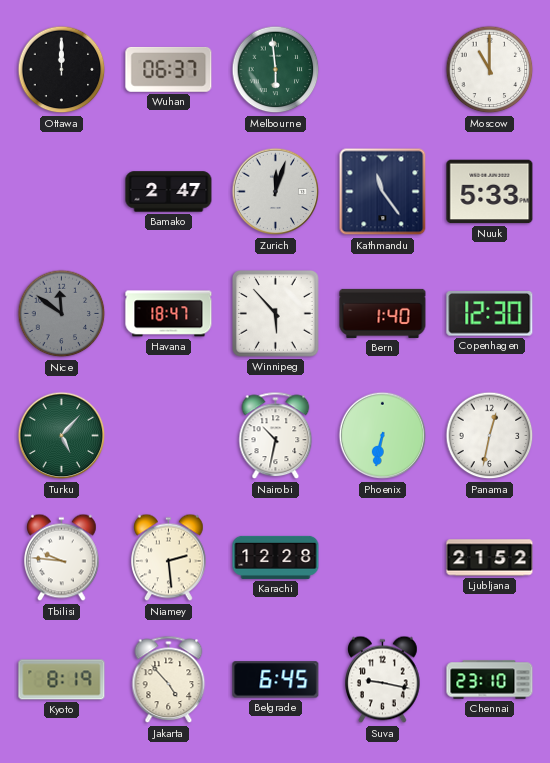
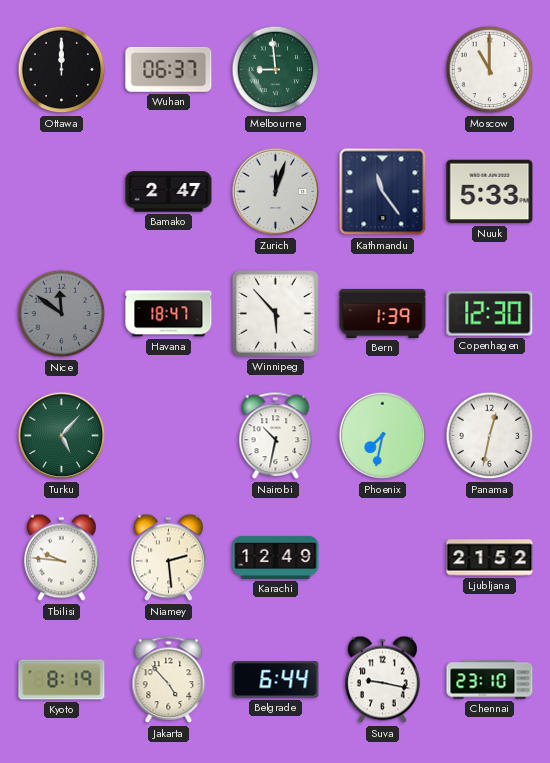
Melbourne: 5:59 -> 8:59
Bern: 1:40 -> 1:39
Phoenix: 6:32 -> 7:32
Karachi: 12:28 -> 12:49
Belgrade: 6:45 -> 6:44
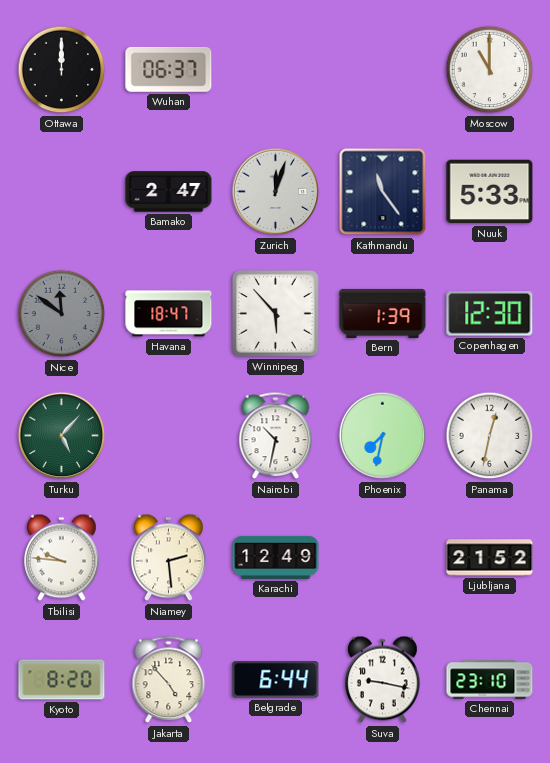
Melbourne: 8:59 -> none
Kyoto: 8:19 -> 8:20
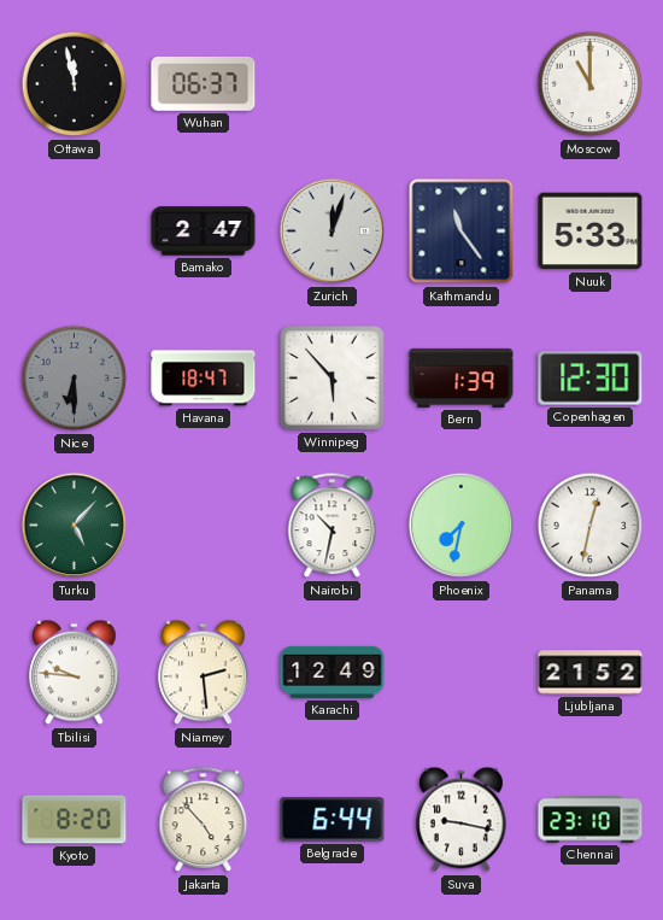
Ottawa: 12:00 -> 11:58
Nice: 11:51 -> 6:30
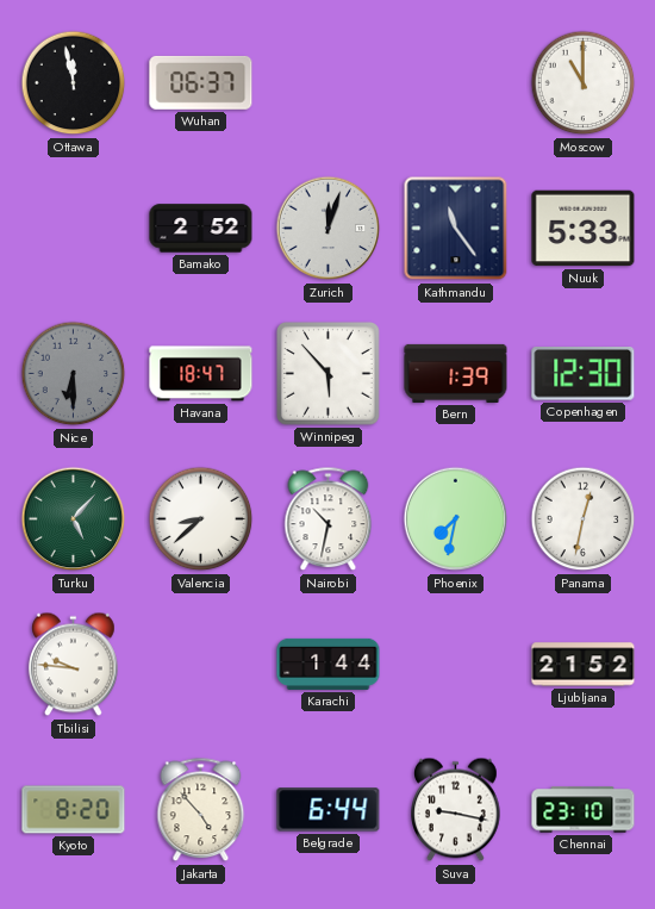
Bamako: 2:47 -> 2:52
Valencia: none -> 8:38
Niamey: 2:29 -> none
Karachi: 12:49 -> 1:44
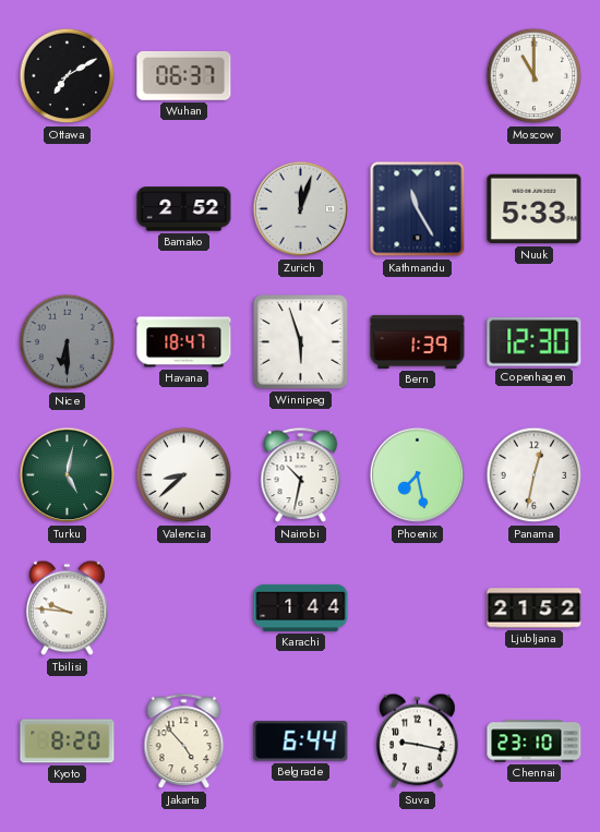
Ottawa: 11:58 -> 7:10
Kathmandu: 11:24 -> 11:25
Winnipeg: 5:53 -> 5:57
Turku: 5:07 -> 5:02
Phoenix: 7:32 -> 7:28
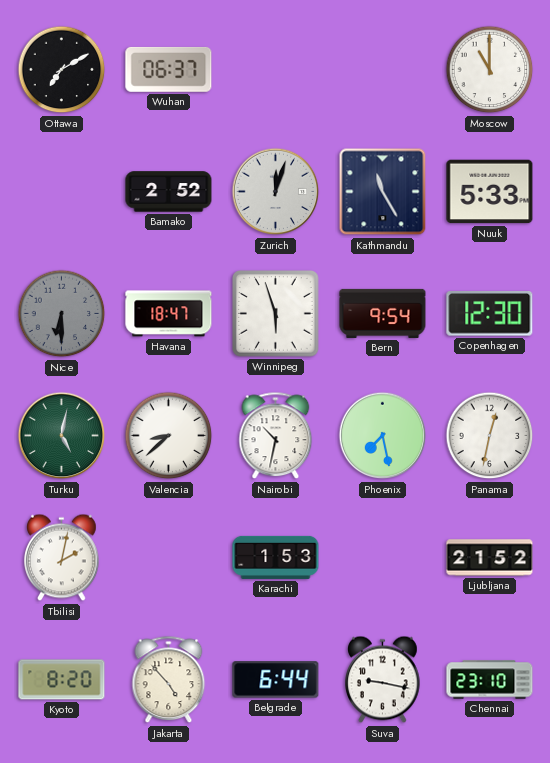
Bern: 1:39 -> 9:54
Tbilisi: 9:46 -> 2:02
Karachi: 1:44 -> 1:53
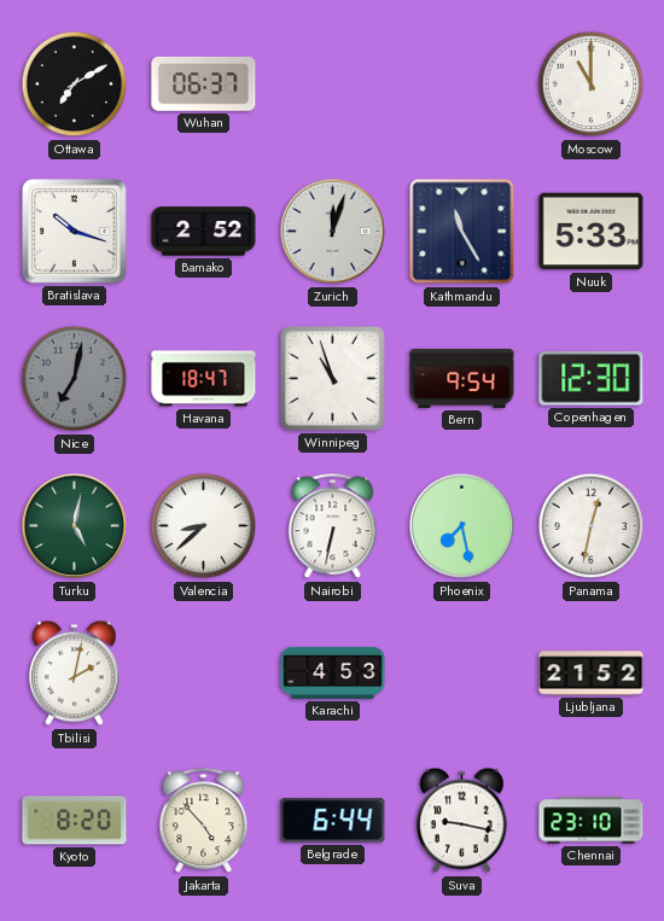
Bratislava: none -> 10:18
Nice: 6:30 -> 7:02
Winnipeg: 5:57 -> 10:57
Nairobi: 10:32 -> 6:32
Karachi: 1:53 -> 4:53
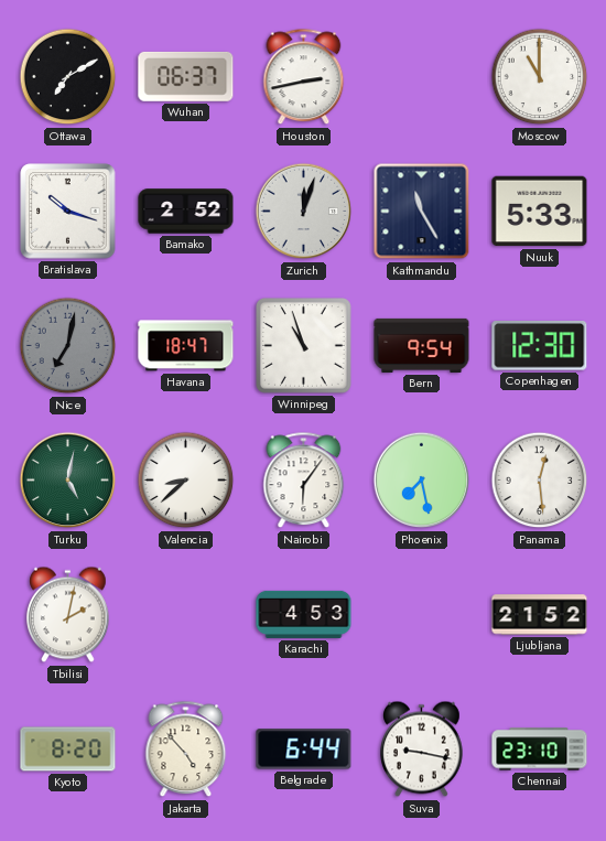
Houston: none -> 2:43
Nairobi: 6:32 -> 6:06
Panama: 12:32 -> 12:29
